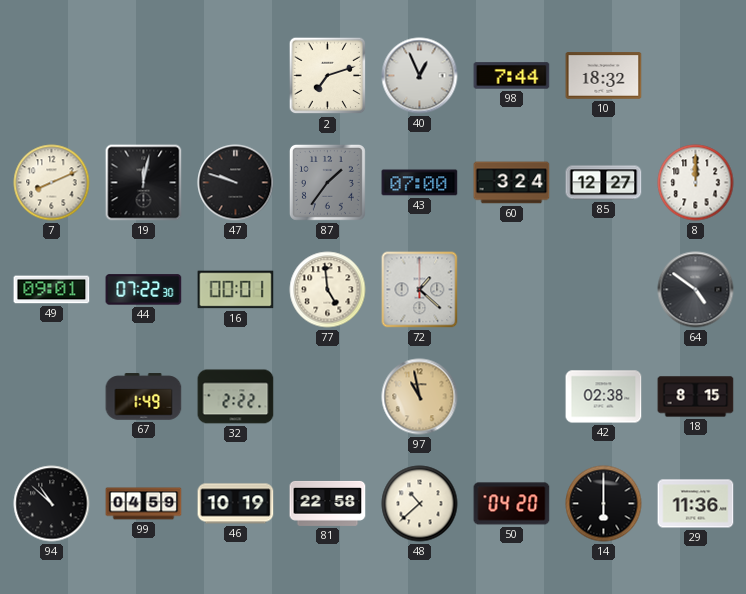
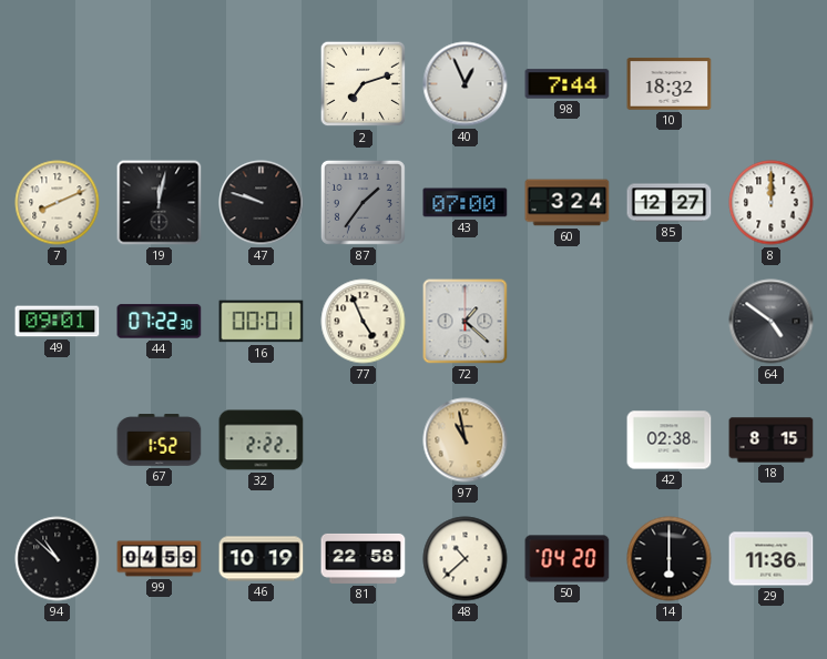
77: 4:59 -> 4:56
67: 1:49 -> 1:52
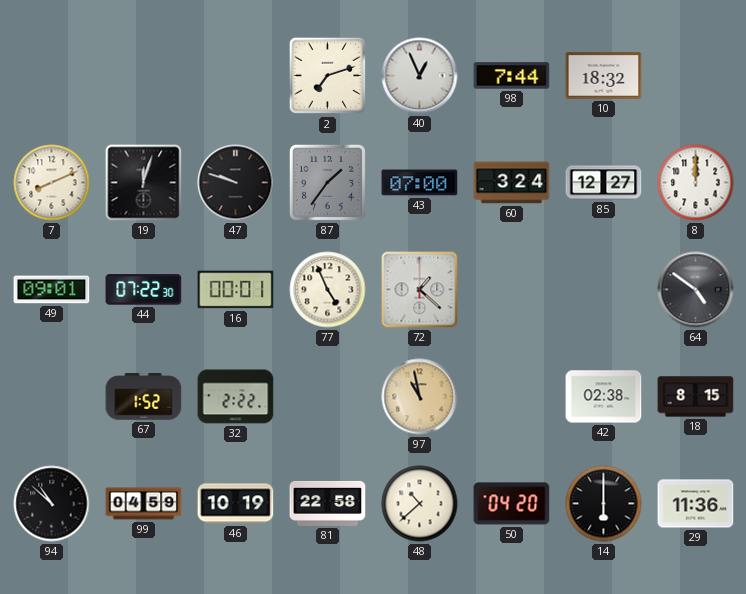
19: 12:02 -> 12:03
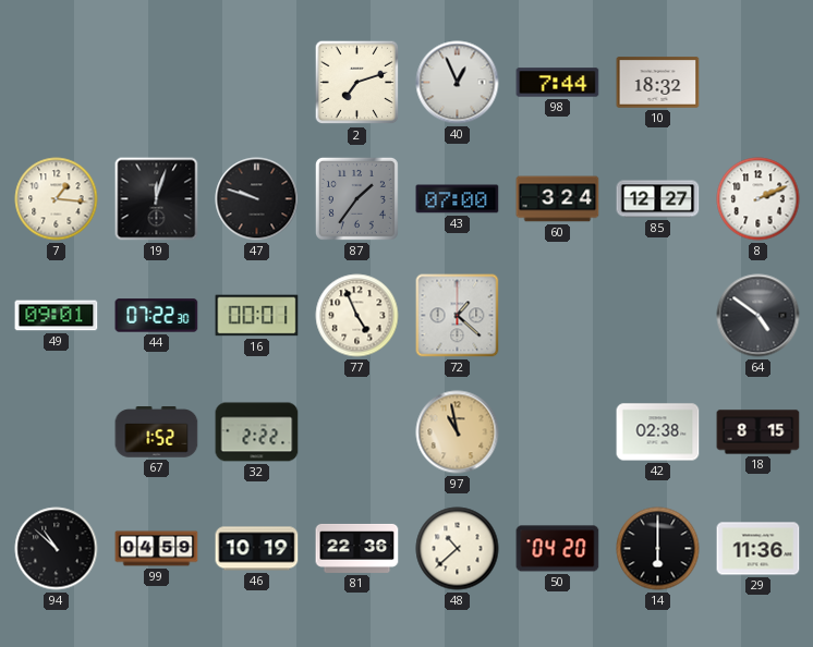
7: 8:11 -> 1:16
8: 12:00 -> 2:11
81: 22:58 -> 22:36
